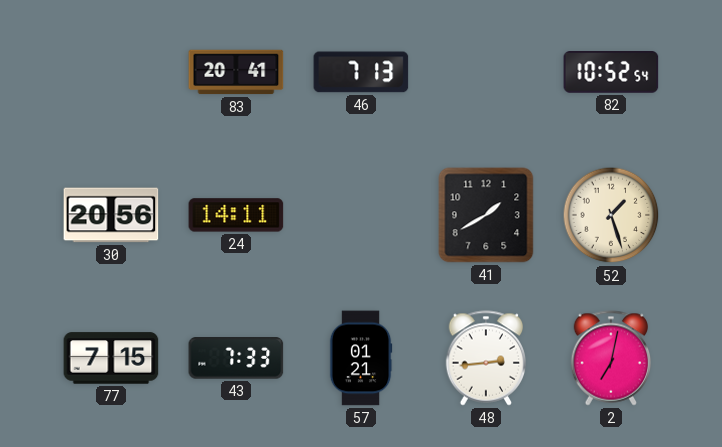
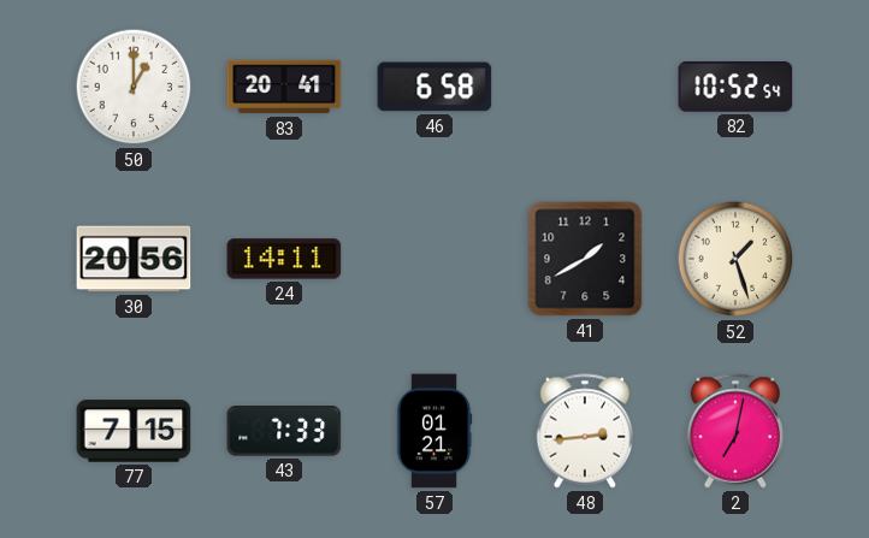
50: none -> 1:00
46: 7:13 -> 6:58
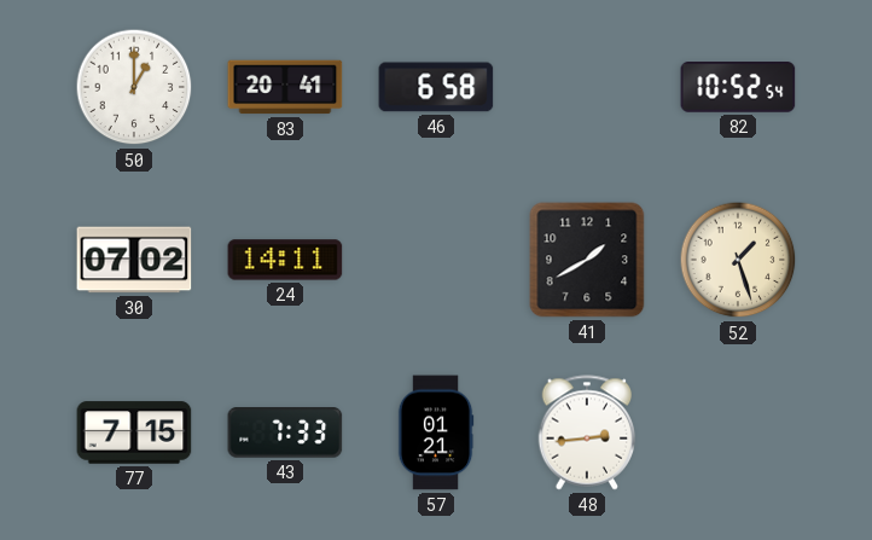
30: 20:56 -> 07:02
2: 7:02 -> none
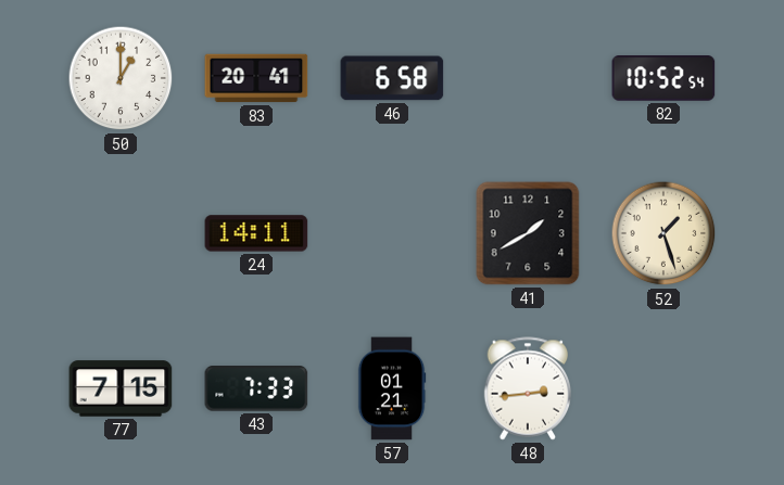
30: 07:02 -> none
